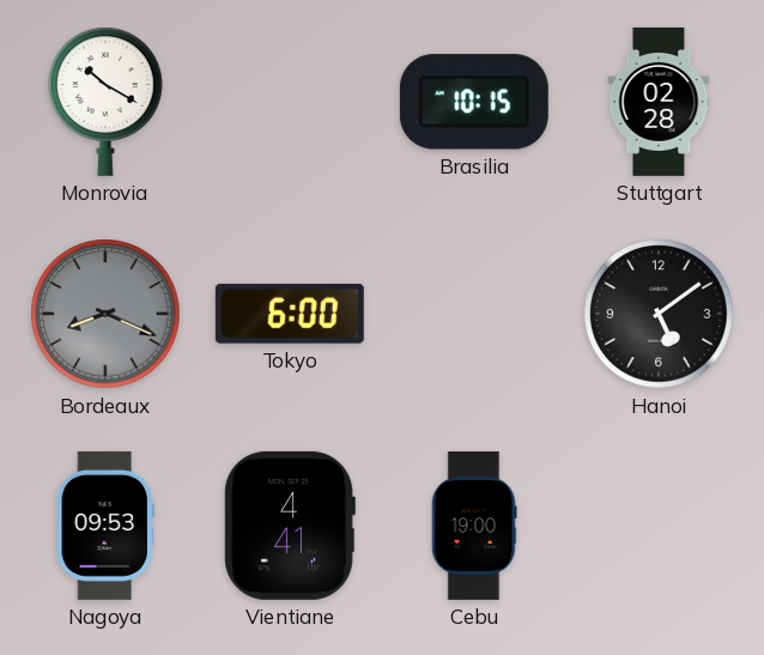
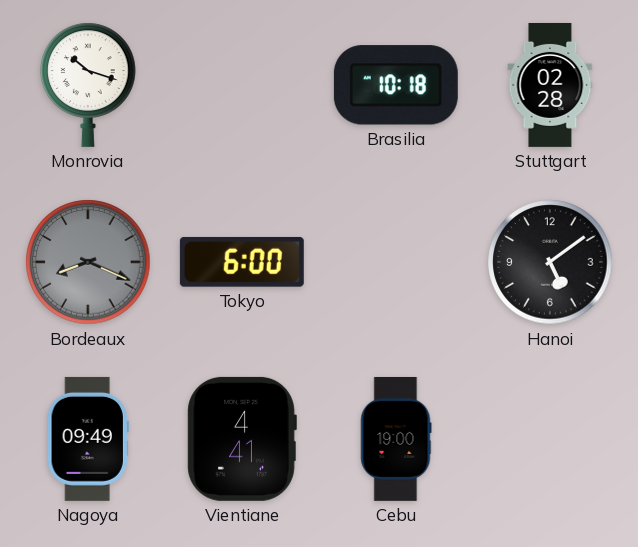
Monrovia: 10:20 -> 10:18
Brasilia: 10:15 -> 10:18
Nagoya: 09:53 -> 09:49
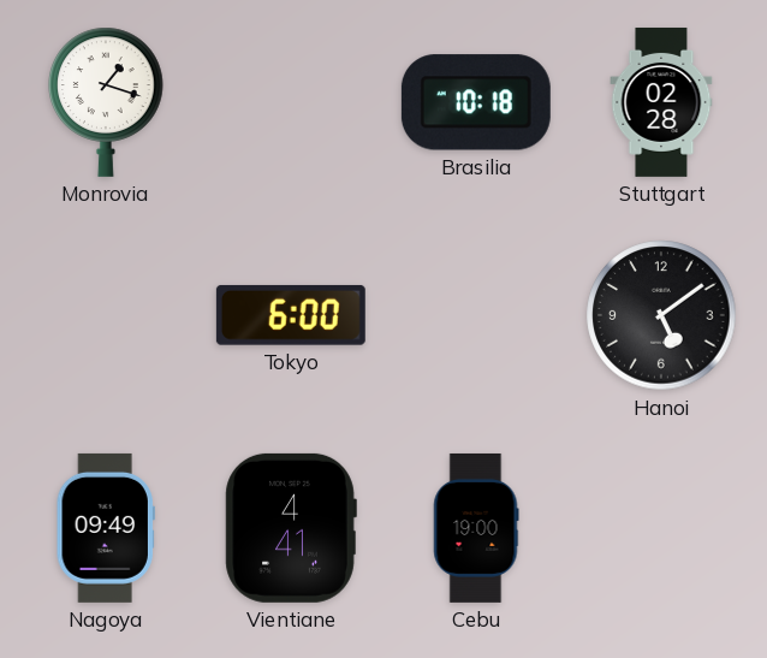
Monrovia: 10:18 -> 1:18
Bordeaux: 8:19 -> none
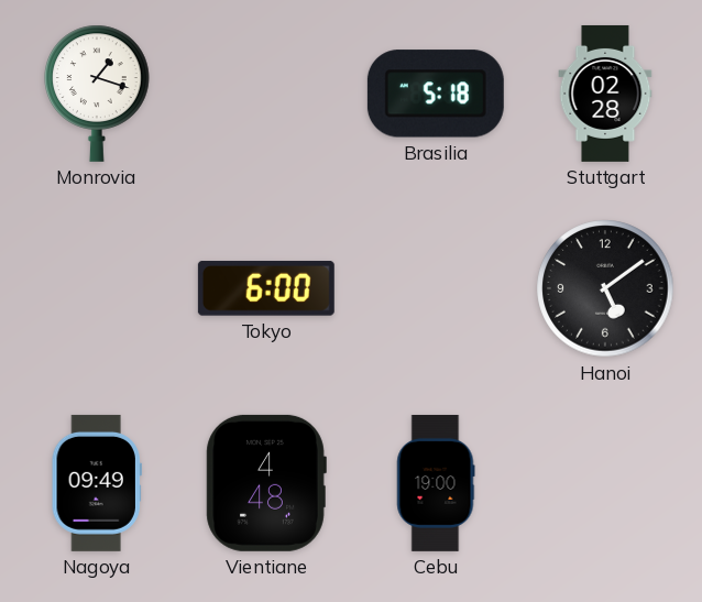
Brasilia: 10:18 -> 5:18
Vientiane: 4:41 -> 4:48
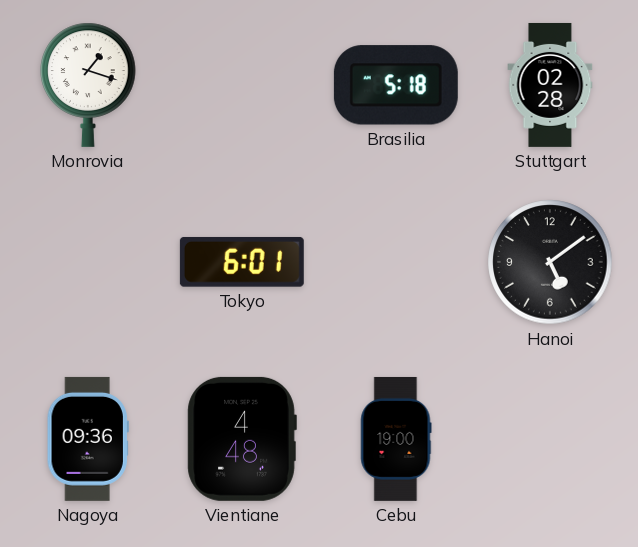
Tokyo: 6:00 -> 6:01
Nagoya: 09:49 -> 09:36
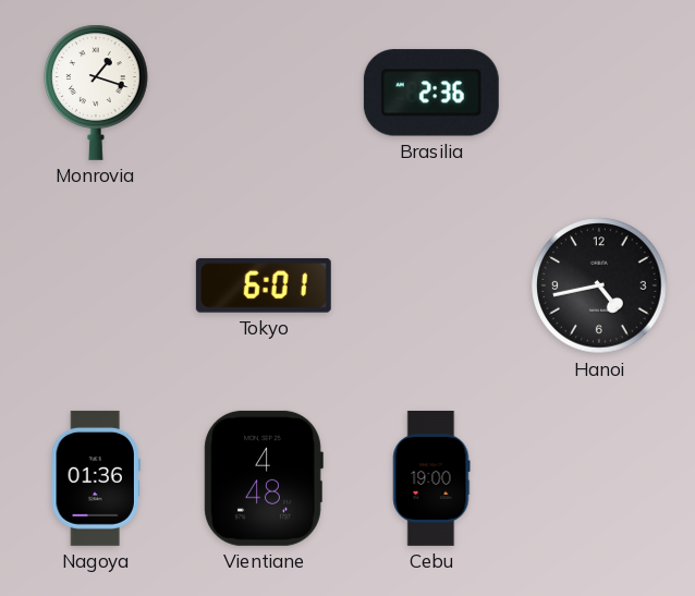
Brasilia: 5:18 -> 2:36
Stuttgart: 02:28 -> none
Hanoi: 5:09 -> 4:43
Nagoya: 09:36 -> 01:36
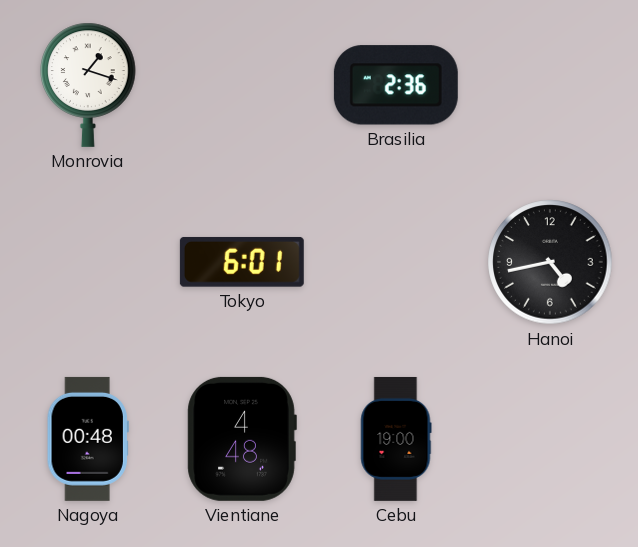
Nagoya: 01:36 -> 00:48
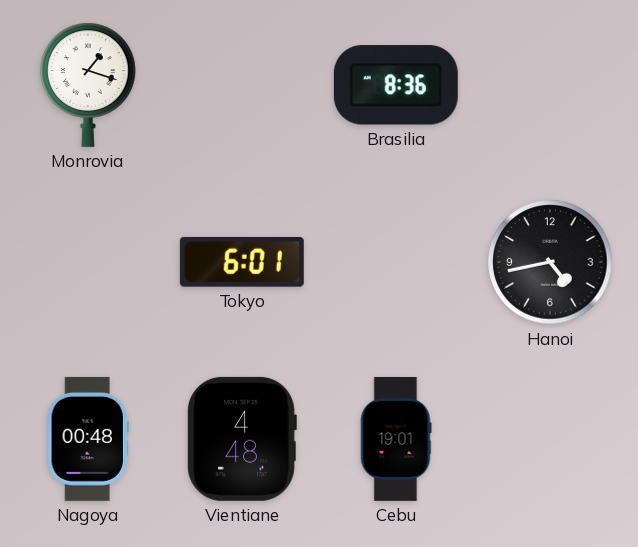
Brasilia: 2:36 -> 8:36
Cebu: 19:00 -> 19:01
